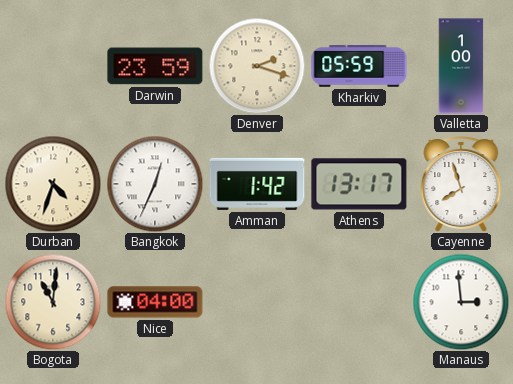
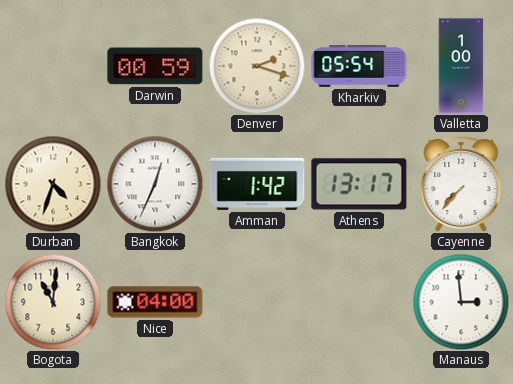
Darwin: 23:59 -> 00:59
Kharkiv: 05:59 -> 05:54
Cayenne: 7:57 -> 7:37
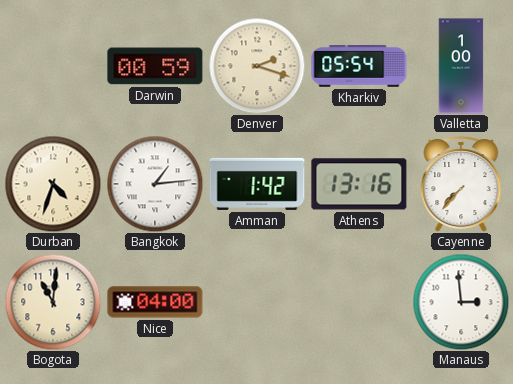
Bangkok: 12:34 -> 1:14
Athens: 13:17 -> 13:16
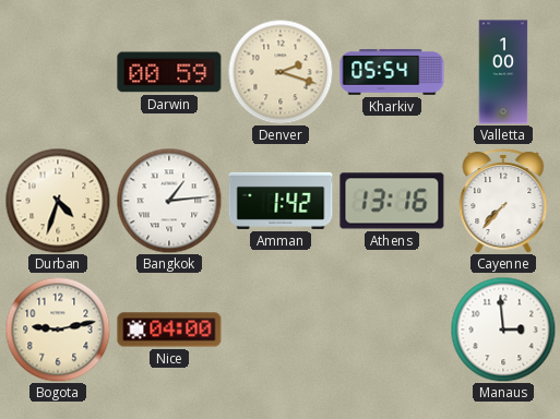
Bogota: 11:01 -> 9:13
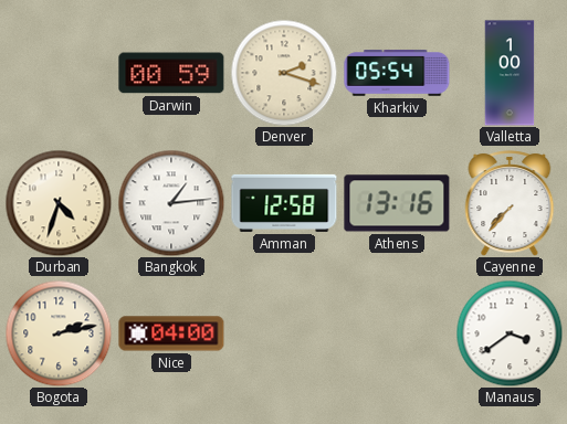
Amman: 1:42 -> 12:58
Bogota: 9:13 -> 2:13
Manaus: 2:59 -> 3:39
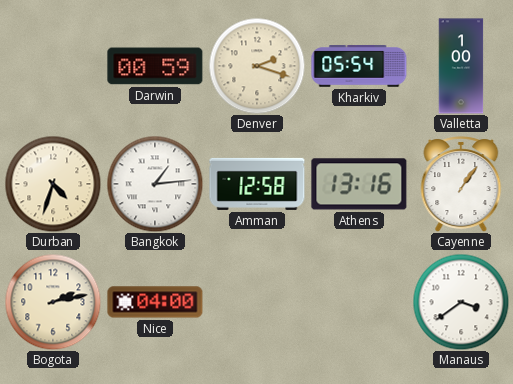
Cayenne: 7:37 -> 1:06
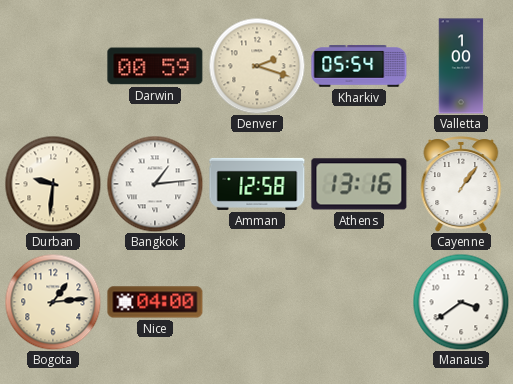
Durban: 4:33 -> 9:31
Bogota: 2:13 -> 1:14
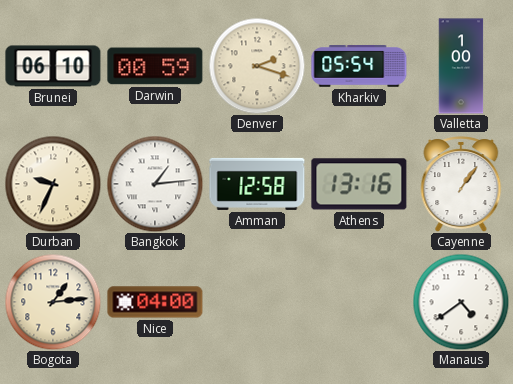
Brunei: none -> 06:10
Durban: 9:31 -> 9:34
Manaus: 3:39 -> 4:39
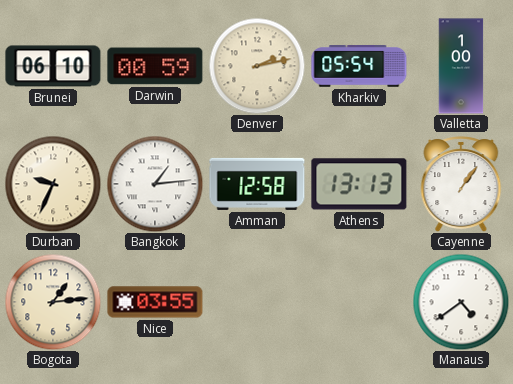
Denver: 2:18 -> 2:13
Athens: 13:16 -> 13:13
Nice: 04:00 -> 03:55
